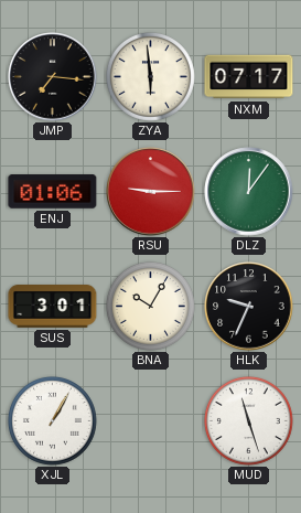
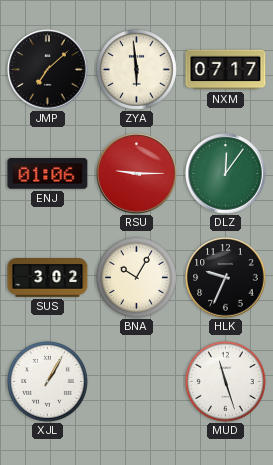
JMP: 7:16 -> 7:08
SUS: 3:01 -> 3:02
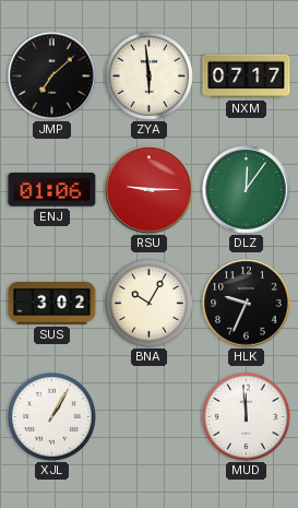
MUD: 11:27 -> 11:59
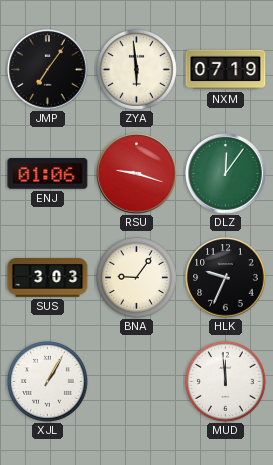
JMP: 7:08 -> 7:06
NXM: 07:17 -> 07:19
RSU: 9:15 -> 9:18
SUS: 3:02 -> 3:03
BNA: 10:05 -> 9:06
